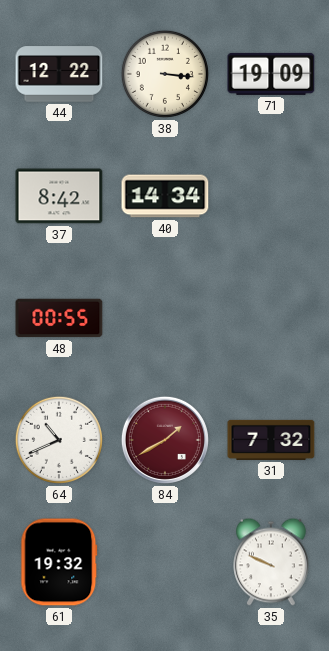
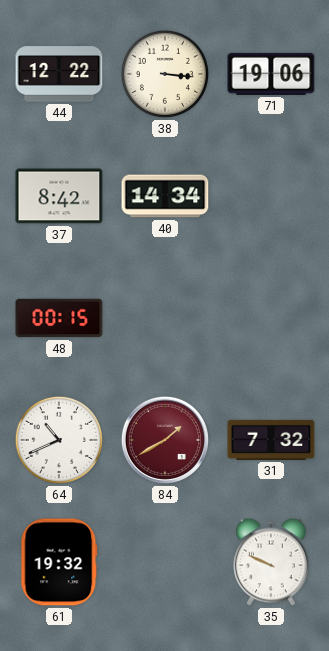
71: 19:09 -> 19:06
48: 00:55 -> 00:15
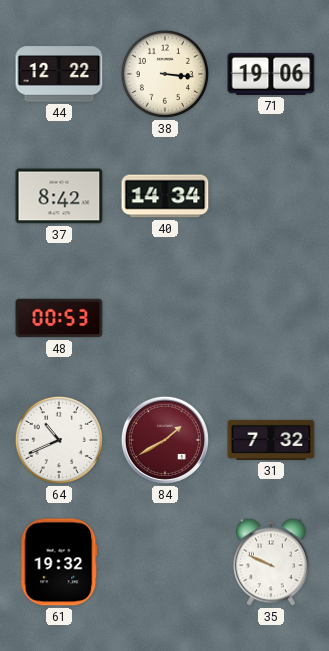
48: 00:15 -> 00:53
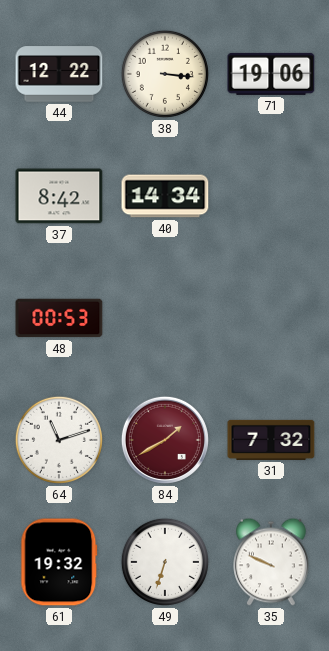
64: 10:41 -> 11:12
49: none -> 6:33
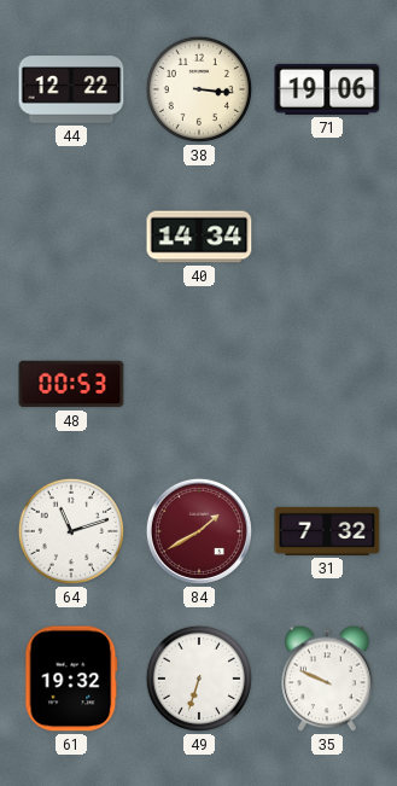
37: 8:42 -> none
